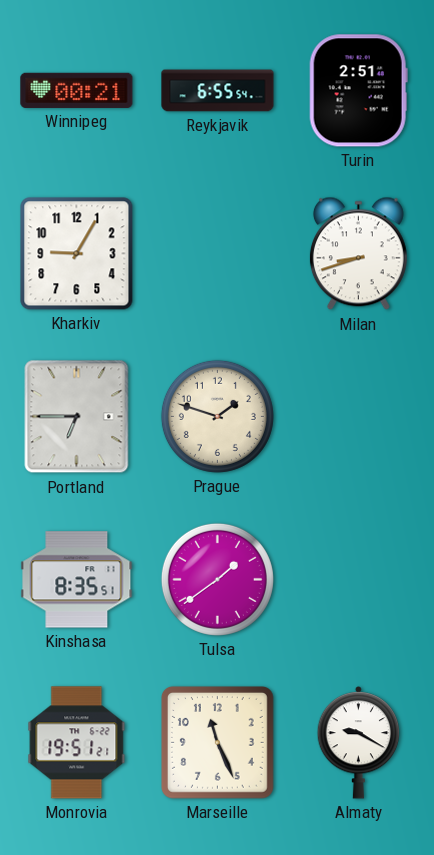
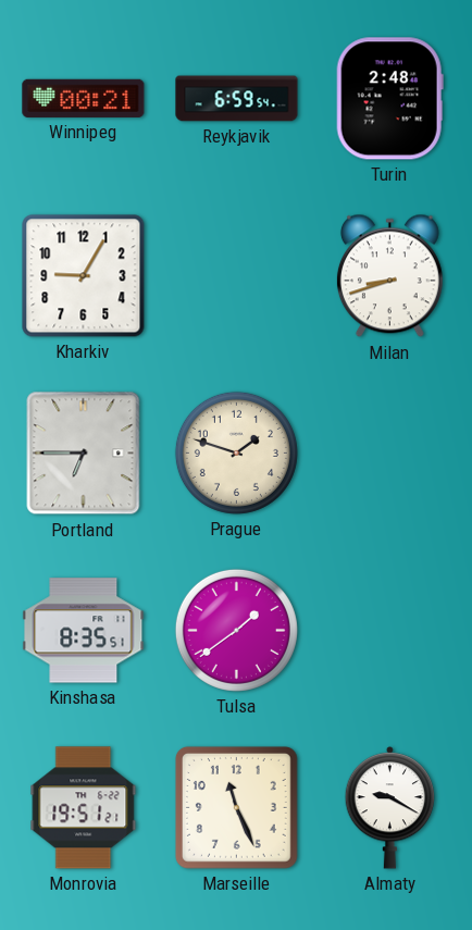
Reykjavik: 6:55 -> 6:59
Turin: 2:51 -> 2:48
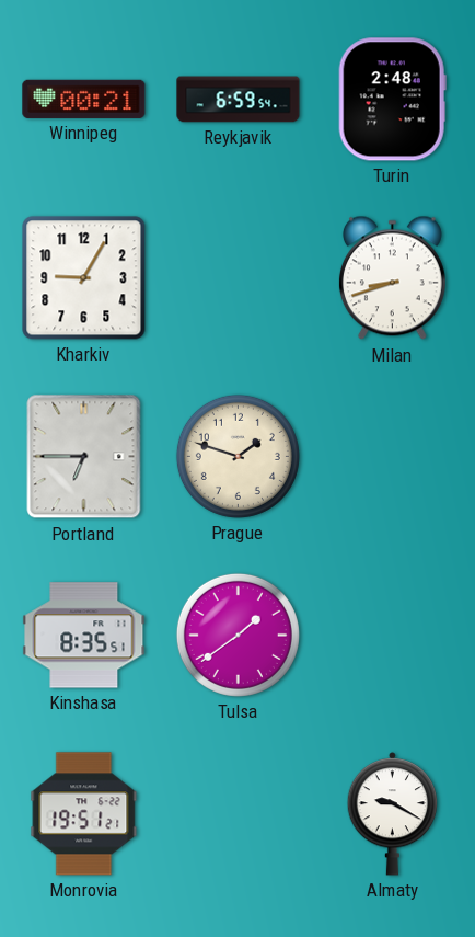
Marseille: 11:26 -> none
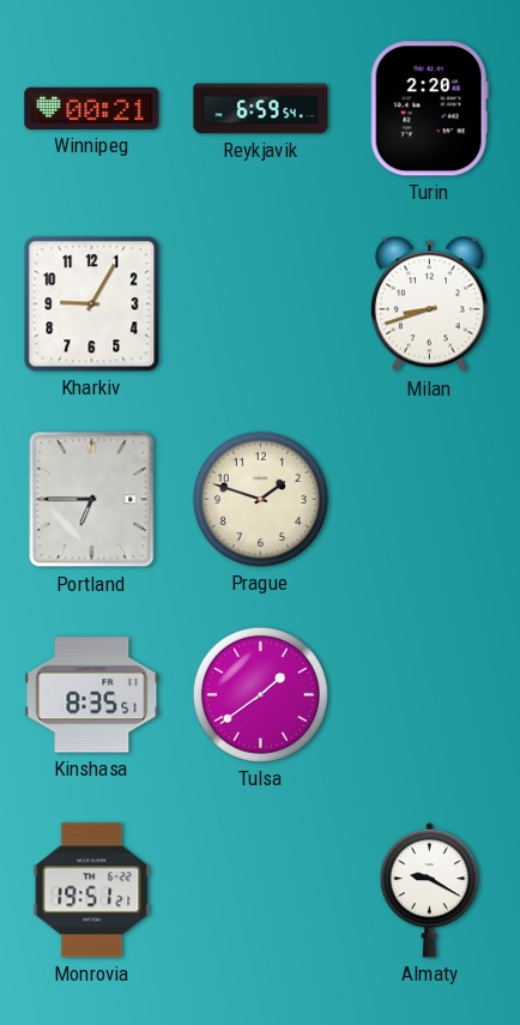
Turin: 2:48 -> 2:20
